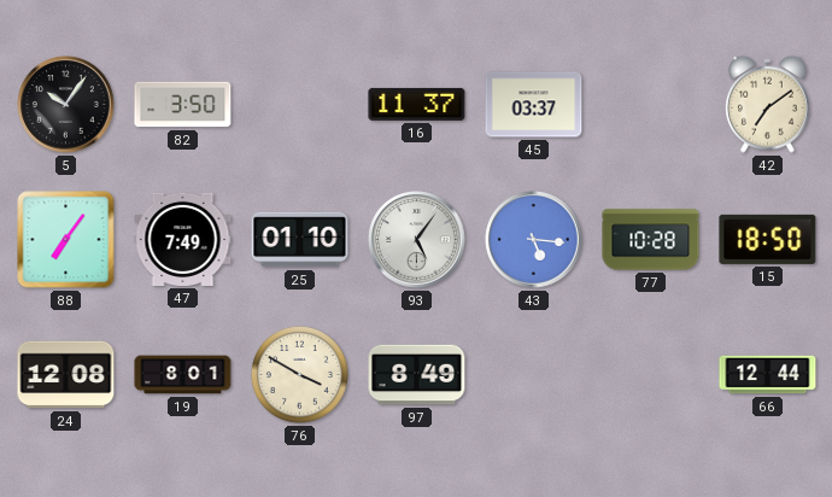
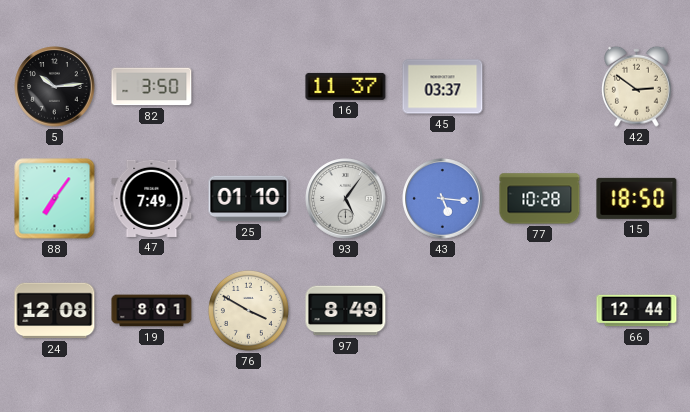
5: 10:06 -> 10:14
42: 7:09 -> 2:51
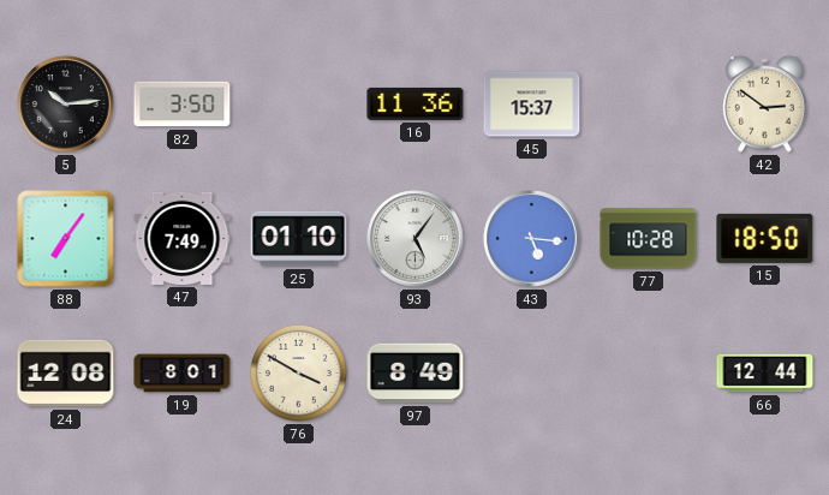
16: 11:37 -> 11:36
45: 03:37 -> 15:37
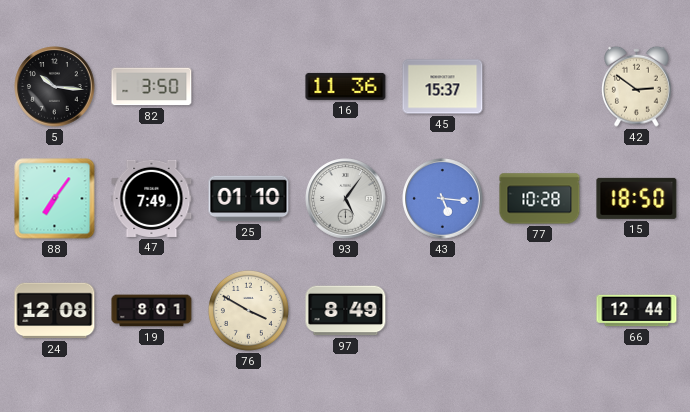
5: 10:14 -> 10:16
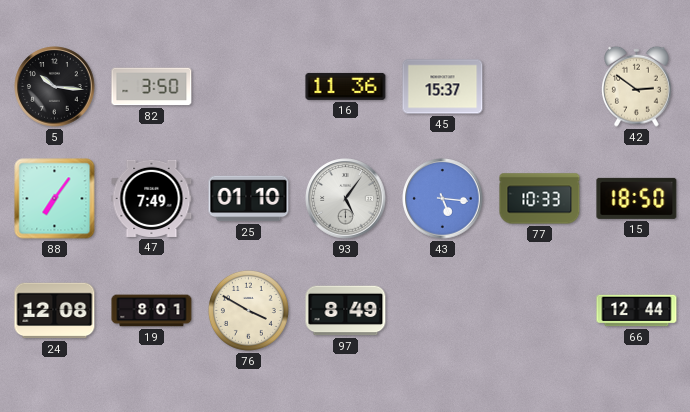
77: 10:28 -> 10:33
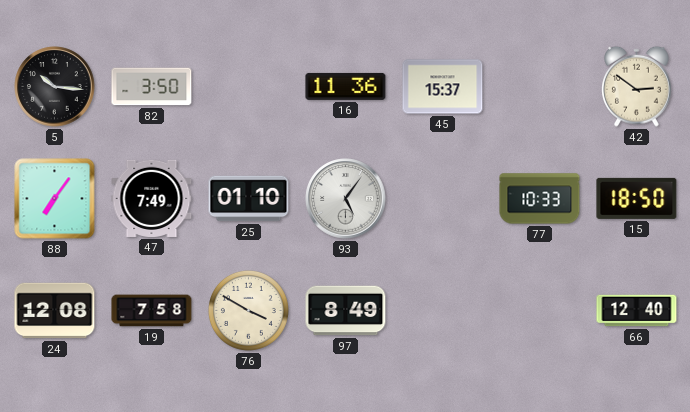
43: 5:16 -> none
19: 8:01 -> 7:58
66: 12:44 -> 12:40
